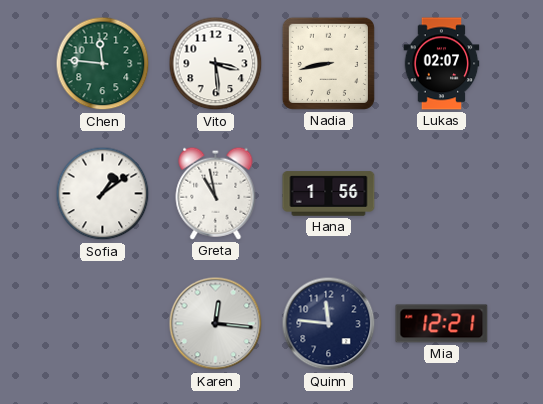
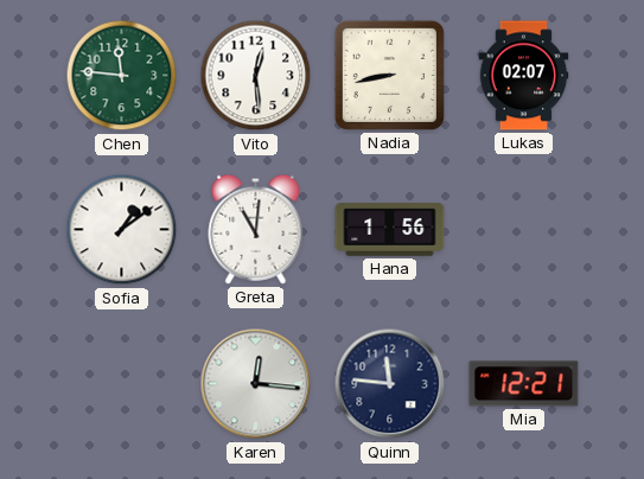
Vito: 3:29 -> 12:29
Greta: 10:58 -> 11:01
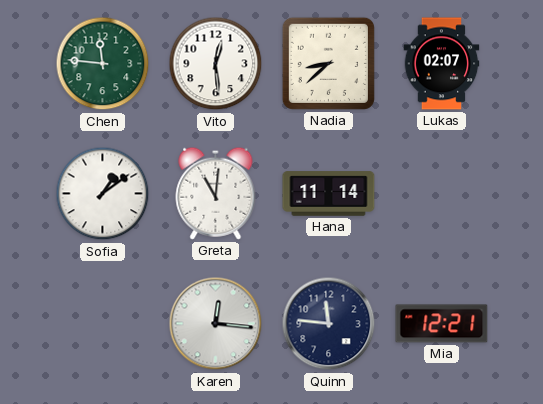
Nadia: 8:43 -> 8:38
Hana: 1:56 -> 11:14
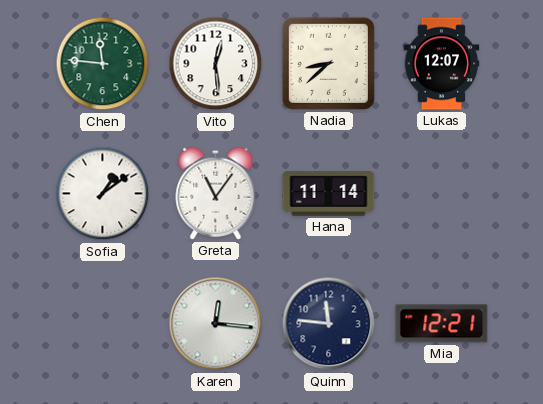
Lukas: 02:07 -> 12:07
Greta: 11:01 -> 11:06
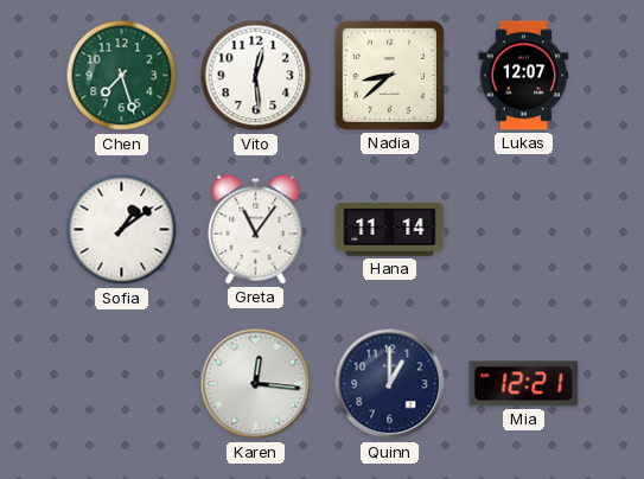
Chen: 11:46 -> 7:27
Quinn: 11:46 -> 1:00
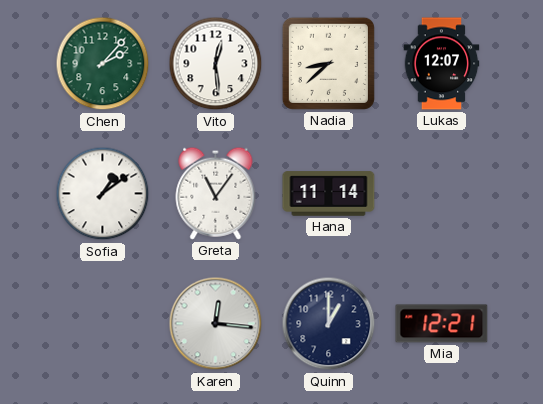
Chen: 7:27 -> 2:07
